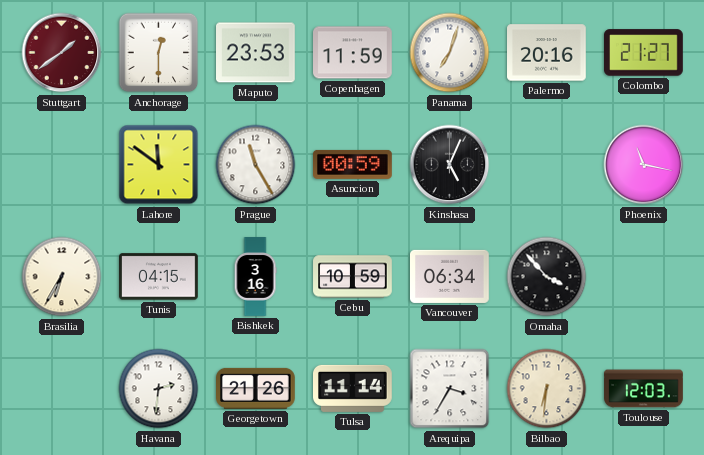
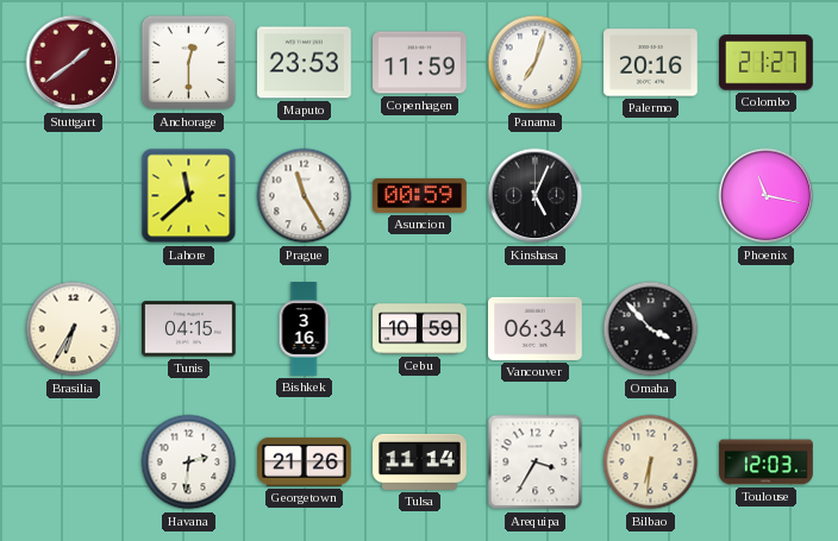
Lahore: 11:51 -> 11:38
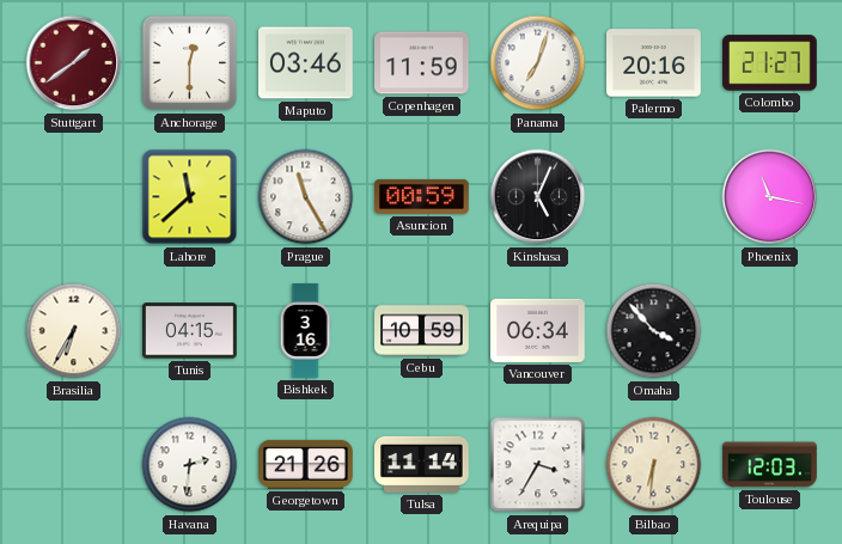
Maputo: 23:53 -> 03:46
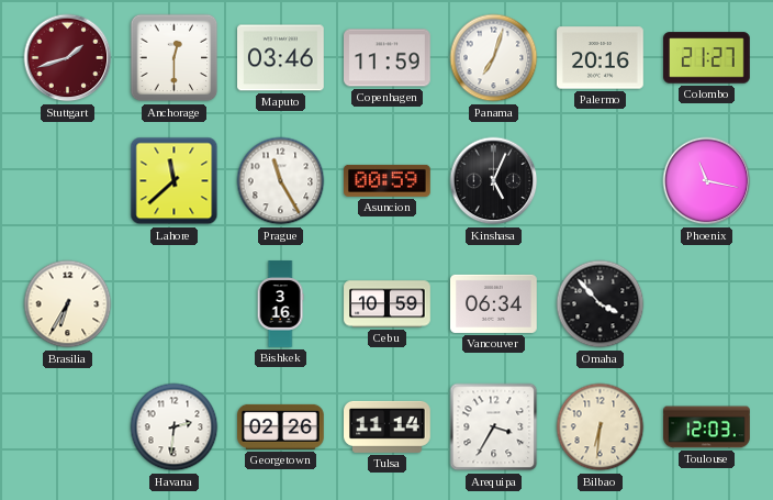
Stuttgart: 1:39 -> 1:42
Tunis: 04:15 -> none
Georgetown: 21:26 -> 02:26
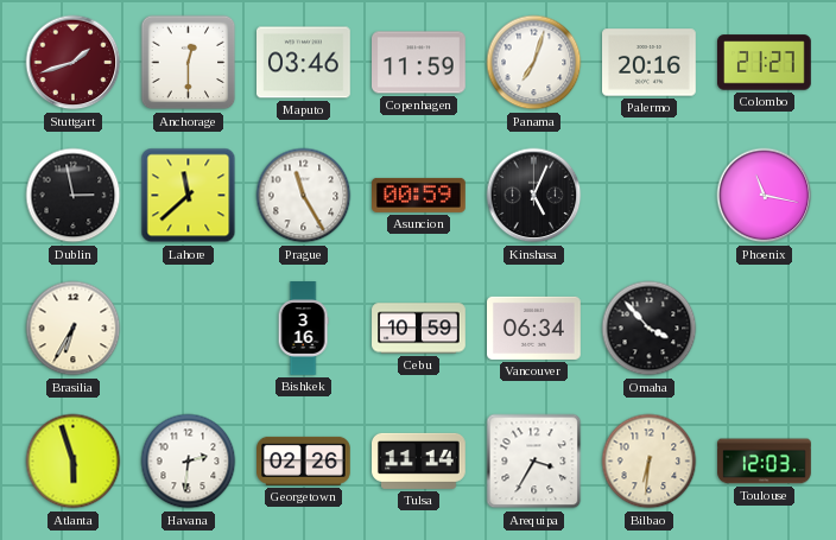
Dublin: none -> 2:58
Atlanta: none -> 5:57
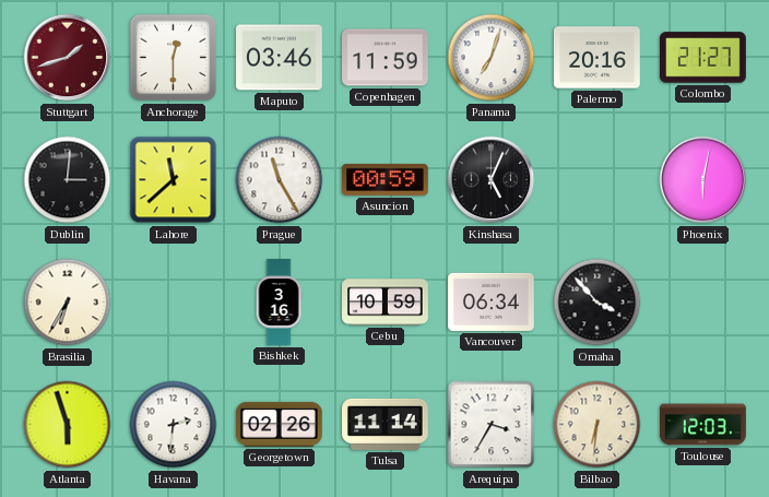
Dublin: 2:58 -> 3:01
Phoenix: 11:17 -> 6:02
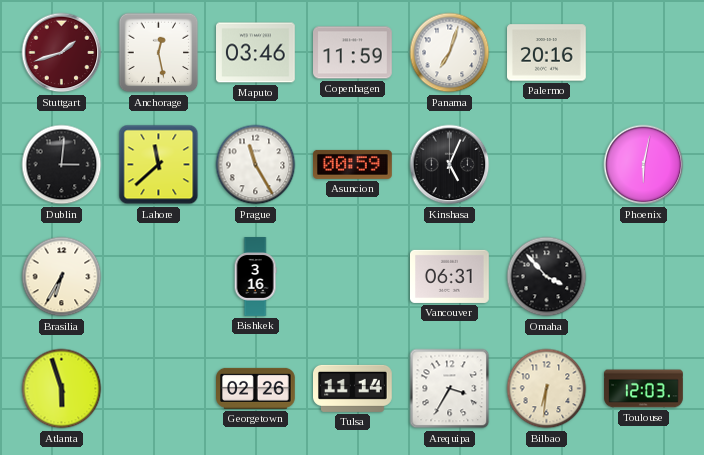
Anchorage: 12:30 -> 12:28
Colombo: 21:27 -> none
Cebu: 10:59 -> none
Vancouver: 06:34 -> 06:31
Havana: 2:31 -> none
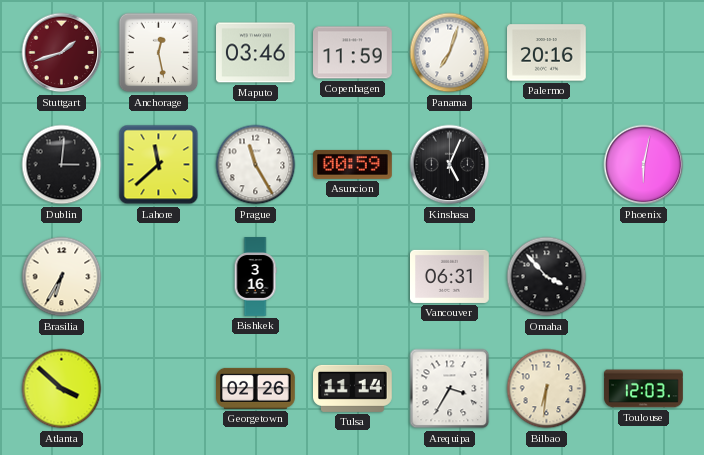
Atlanta: 5:57 -> 3:52
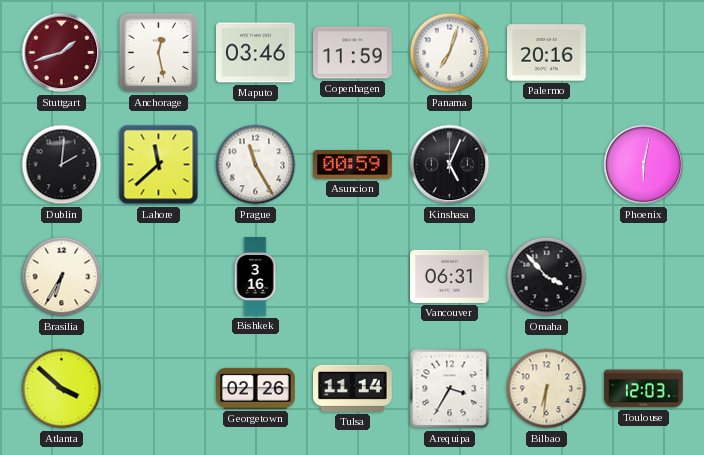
Dublin: 3:01 -> 2:01
